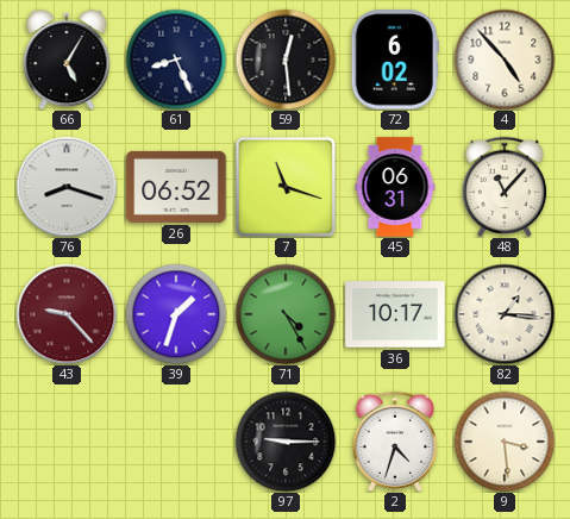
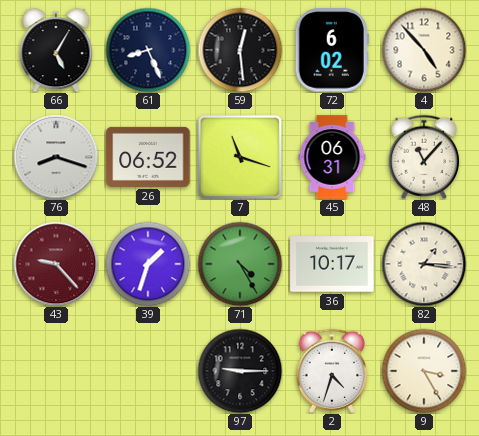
9: 3:29 -> 3:25
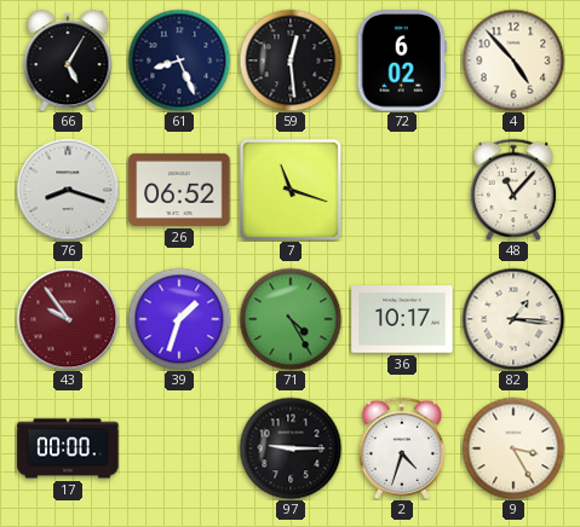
45: 06:31 -> none
43: 9:23 -> 9:54
17: none -> 00:00
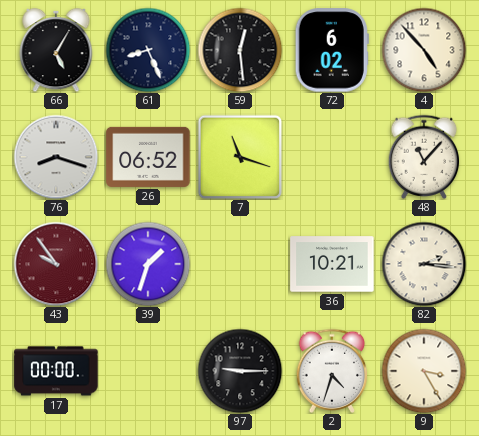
71: 4:25 -> none
36: 10:17 -> 10:21
82: 1:16 -> 2:16
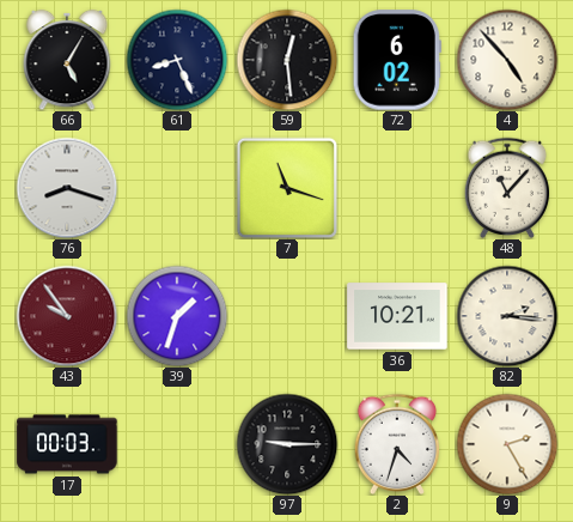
26: 06:52 -> none
17: 00:00 -> 00:03
9: 3:25 -> 2:25
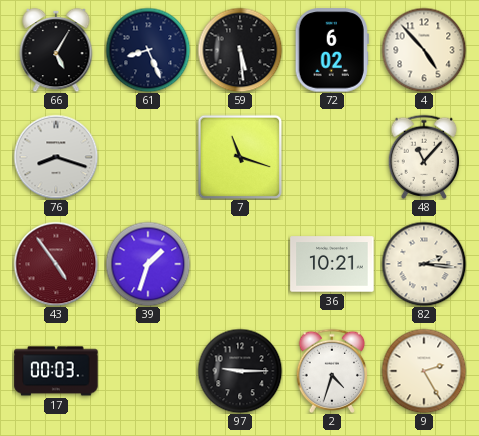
59: 12:29 -> 5:29
43: 9:54 -> 4:54
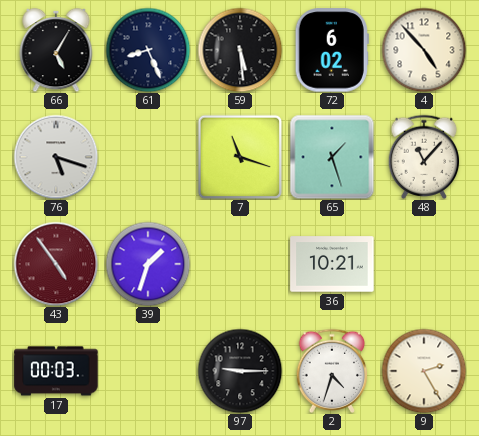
76: 8:18 -> 5:18
65: none -> 1:27
82: 2:16 -> none
